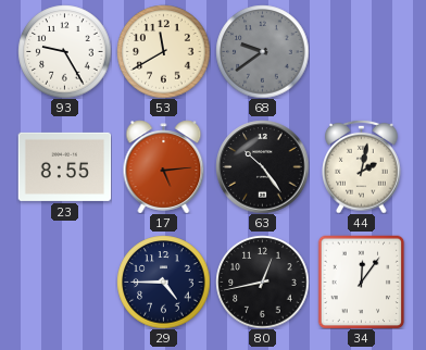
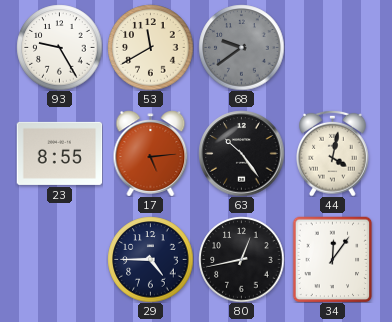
44: 2:02 -> 4:02
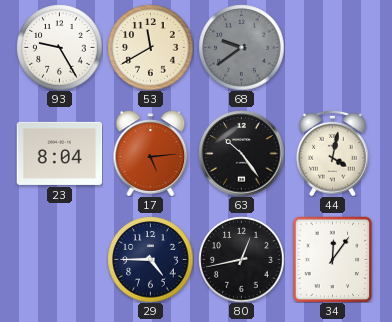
23: 8:55 -> 8:04
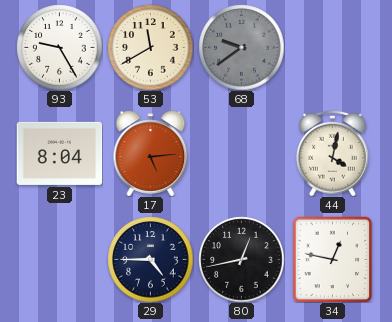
63: 10:24 -> none
34: 12:06 -> 12:47
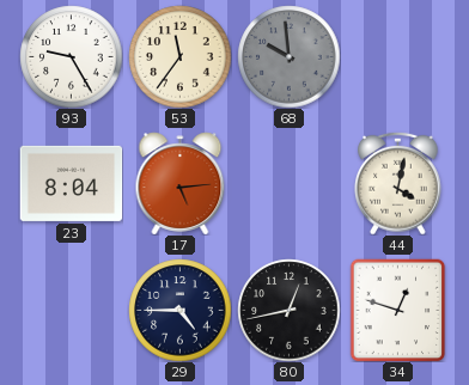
53: 11:40 -> 11:36
68: 9:39 -> 9:59
34: 12:47 -> 12:48
